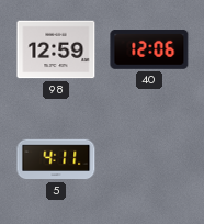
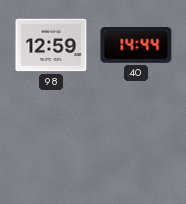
40: 12:06 -> 14:44
5: 4:11 -> none
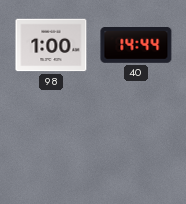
98: 12:59 -> 1:00
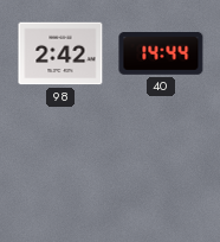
98: 1:00 -> 2:42
